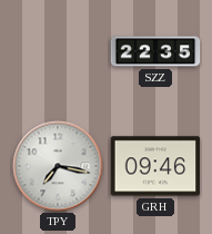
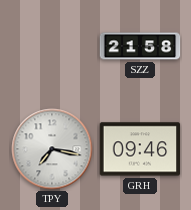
SZZ: 22:35 -> 21:58
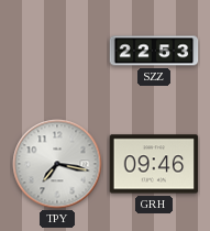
SZZ: 21:58 -> 22:53
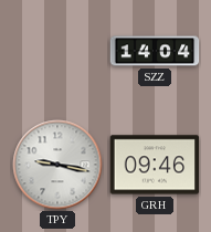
SZZ: 22:53 -> 14:04
TPY: 7:17 -> 9:17
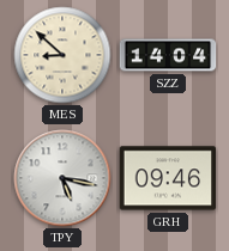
MES: none -> 8:52
TPY: 9:17 -> 5:17
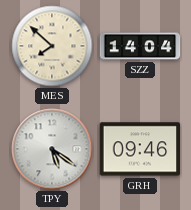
MES: 8:52 -> 7:52
TPY: 5:17 -> 5:21
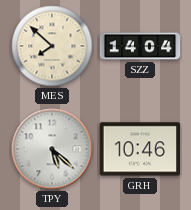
TPY: 5:21 -> 5:22
GRH: 09:46 -> 10:46
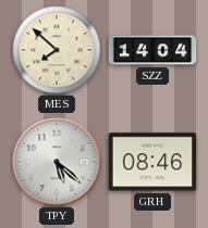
GRH: 10:46 -> 08:46
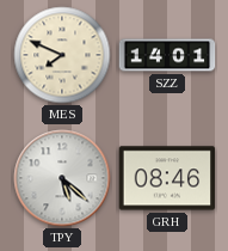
MES: 7:52 -> 7:49
SZZ: 14:04 -> 14:01
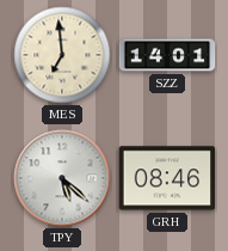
MES: 7:49 -> 6:59
